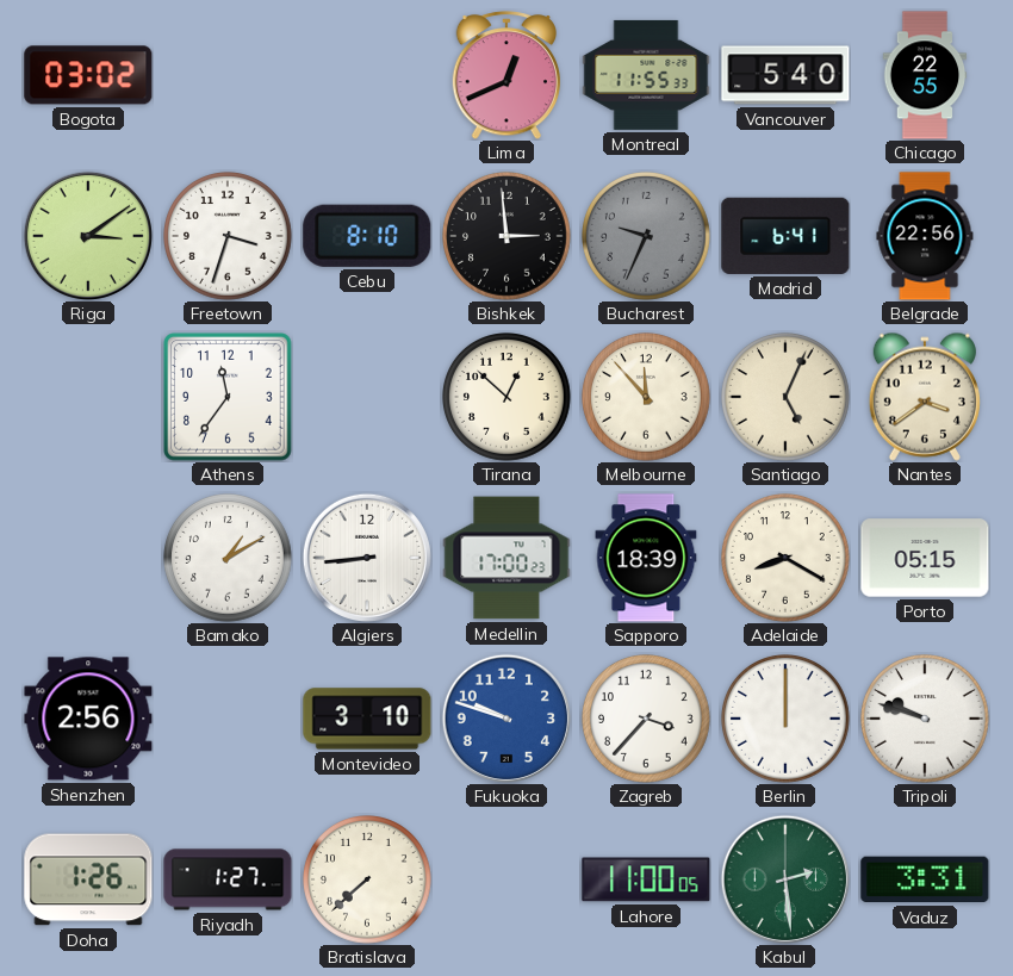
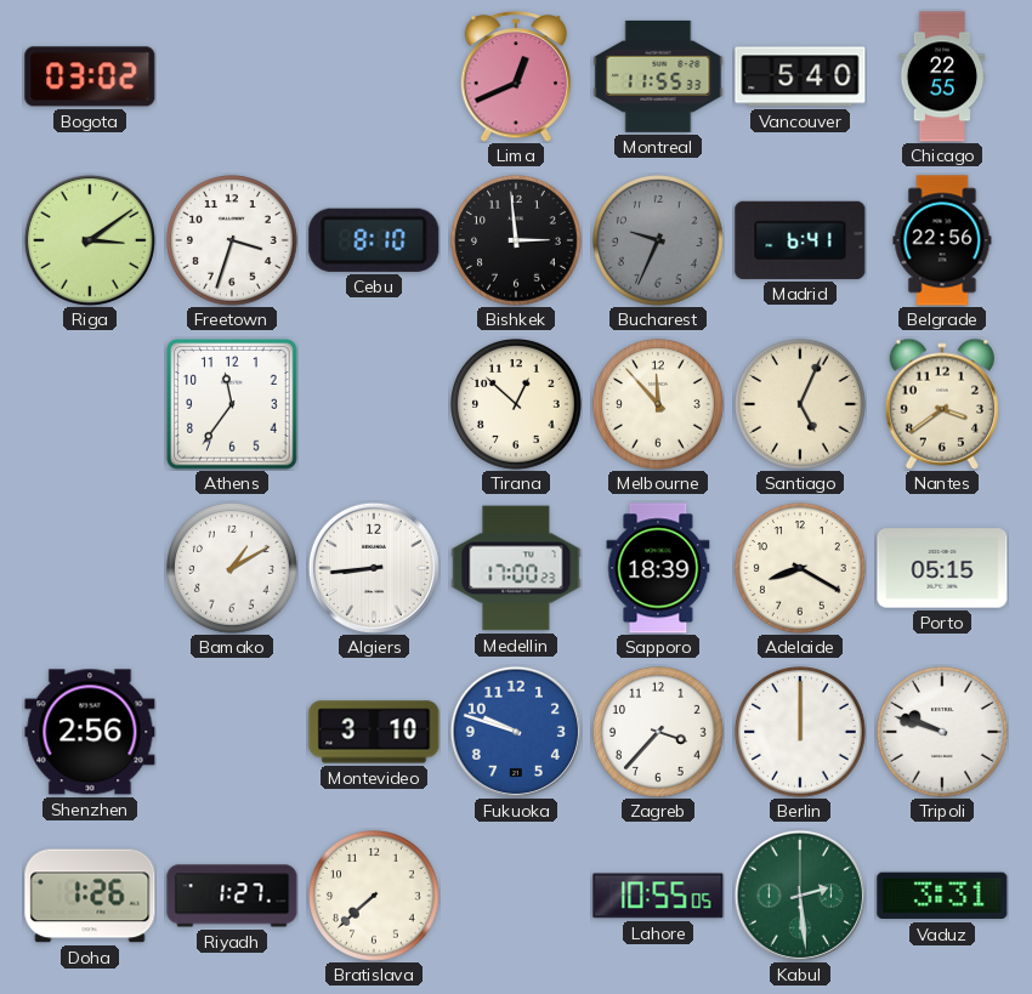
Lahore: 11:00 -> 10:55
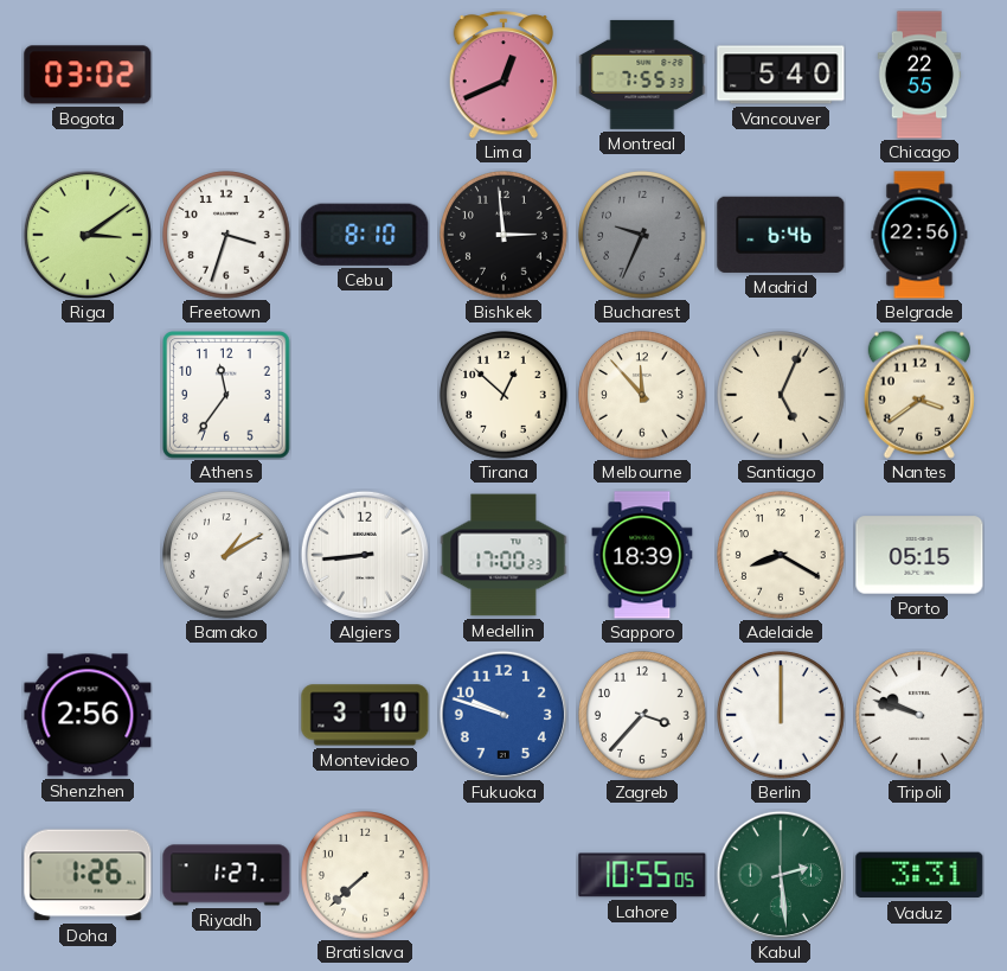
Montreal: 11:55 -> 7:55
Madrid: 6:41 -> 6:46
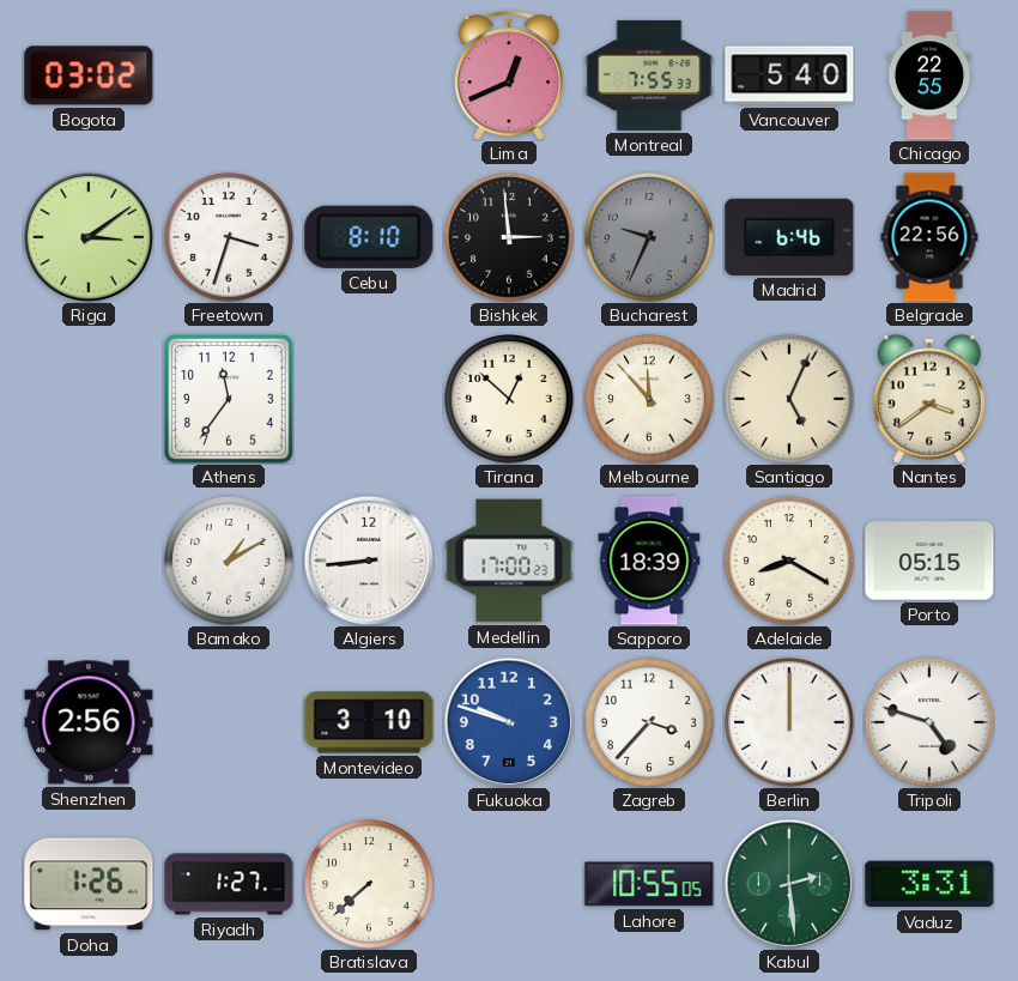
Tripoli: 9:48 -> 4:48
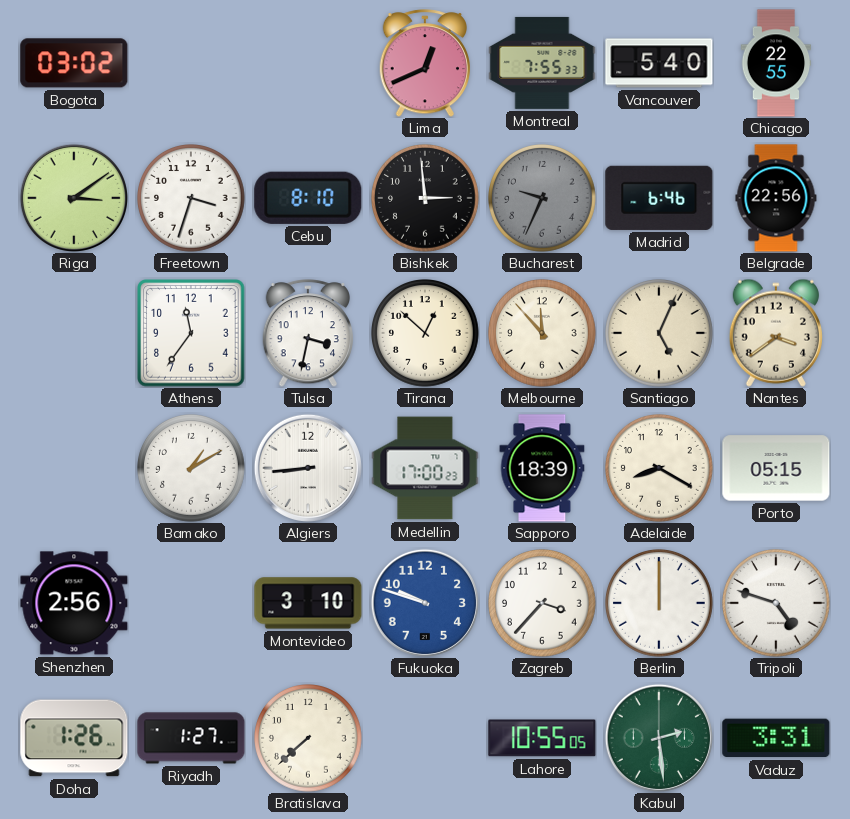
Tulsa: none -> 3:32
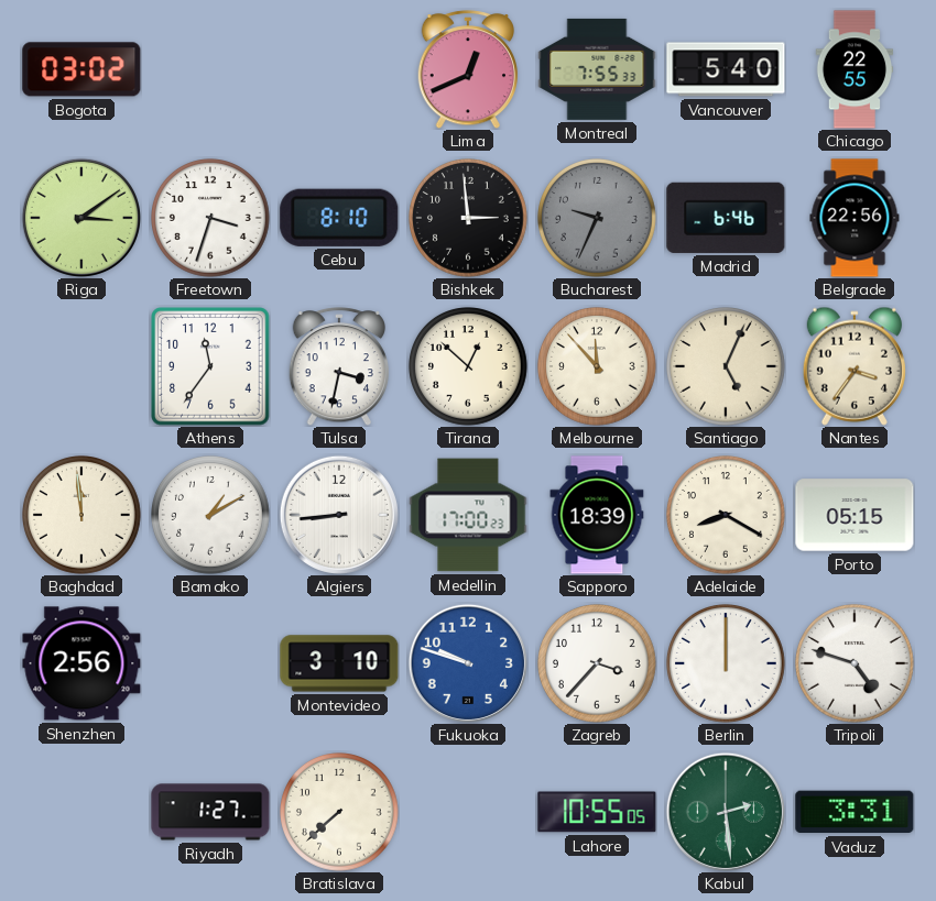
Nantes: 3:39 -> 3:36
Baghdad: none -> 11:59
Doha: 1:26 -> none
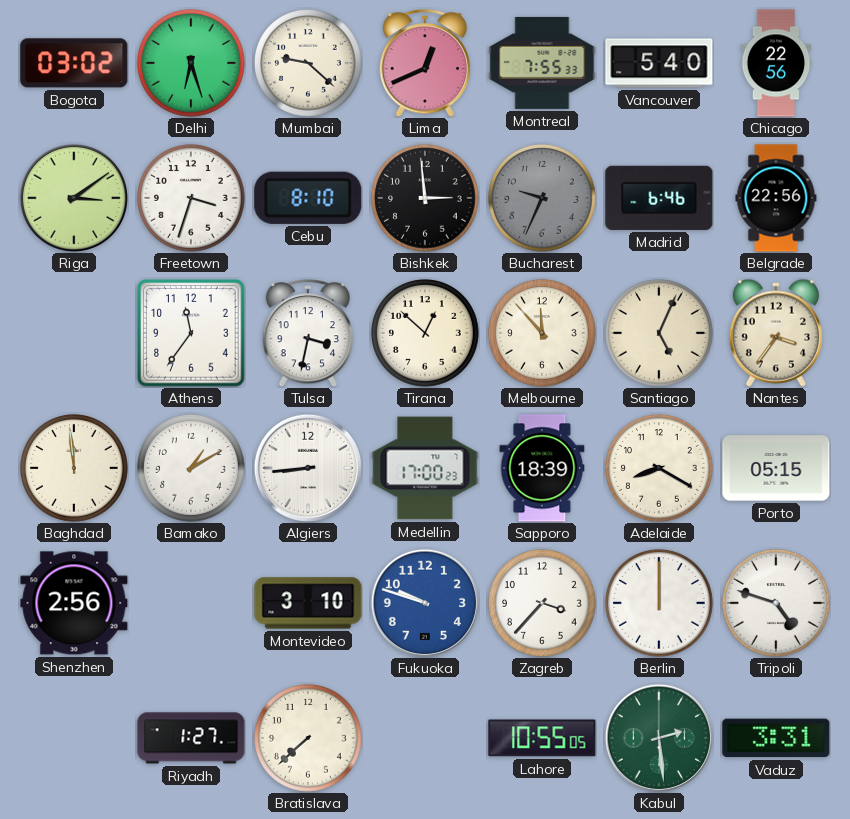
Delhi: none -> 6:27
Mumbai: none -> 9:22
Chicago: 22:55 -> 22:56
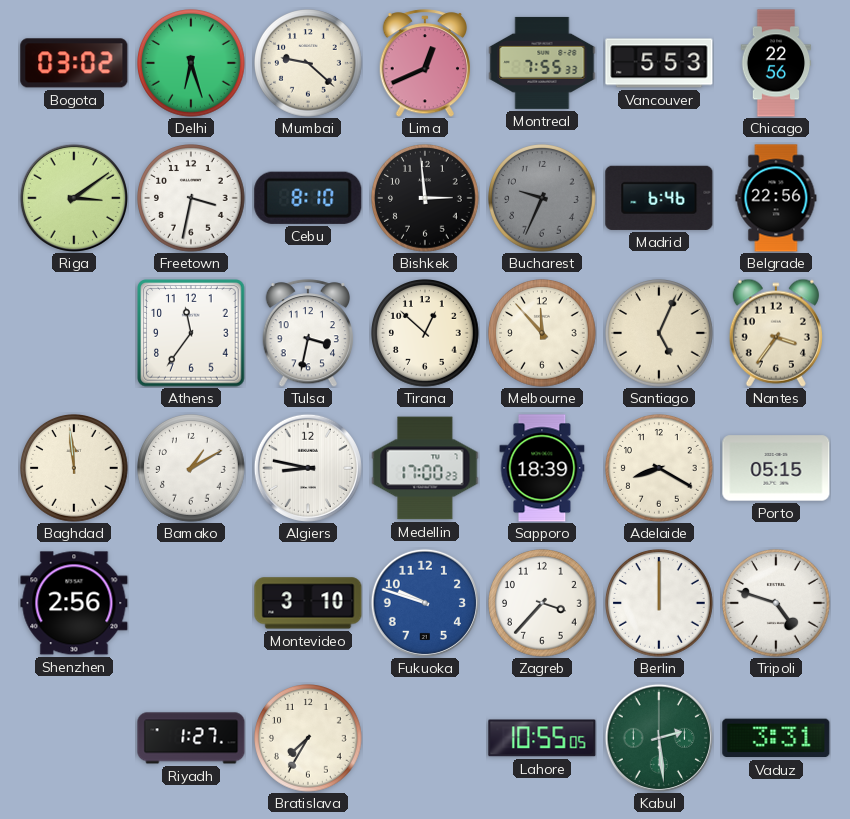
Vancouver: 5:40 -> 5:53
Freetown: 3:33 -> 3:32
Algiers: 8:44 -> 8:47
Bratislava: 7:38 -> 7:35
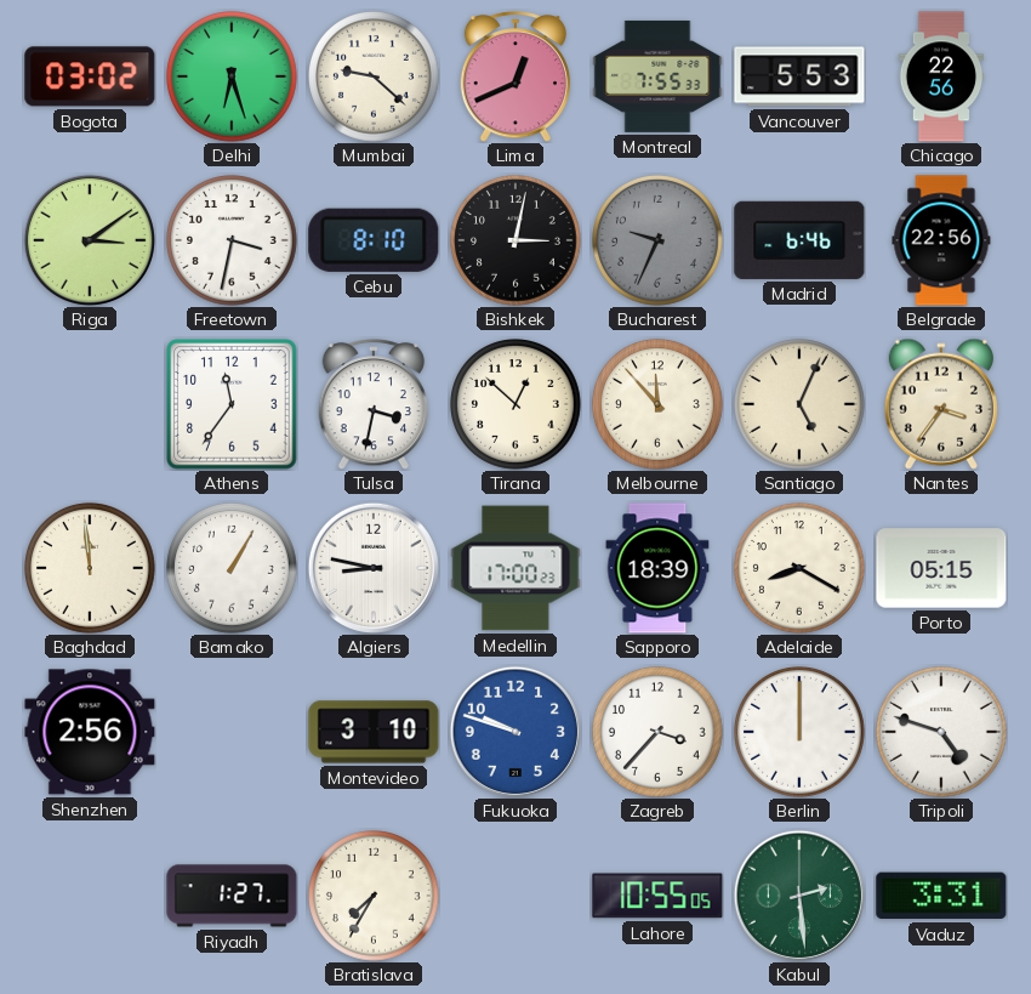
Bishkek: 2:59 -> 3:02
Bamako: 1:10 -> 1:05
